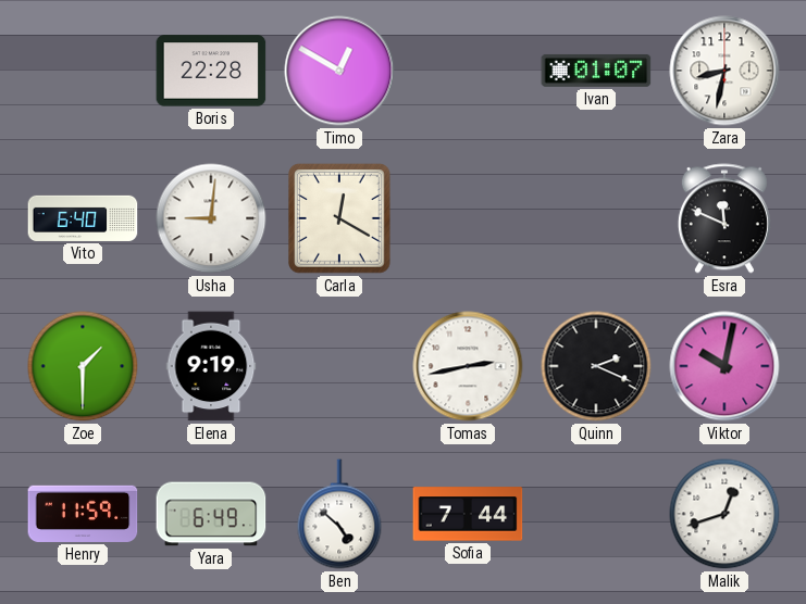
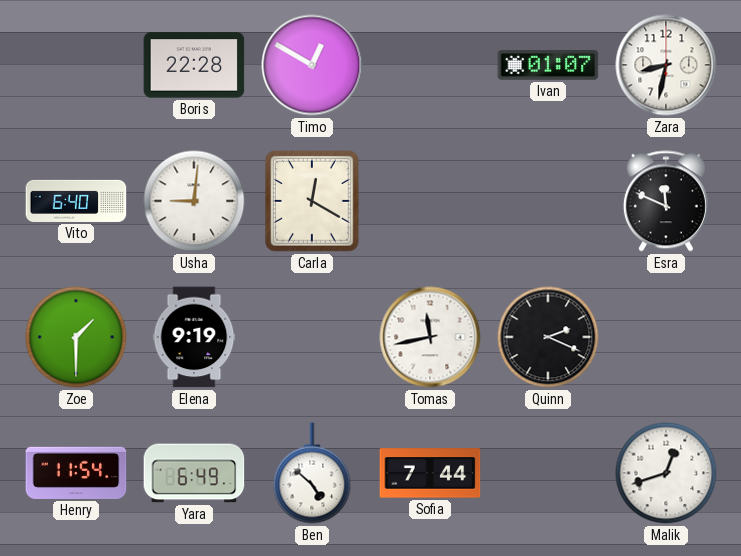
Tomas: 2:43 -> 11:43
Viktor: 10:02 -> none
Henry: 11:59 -> 11:54
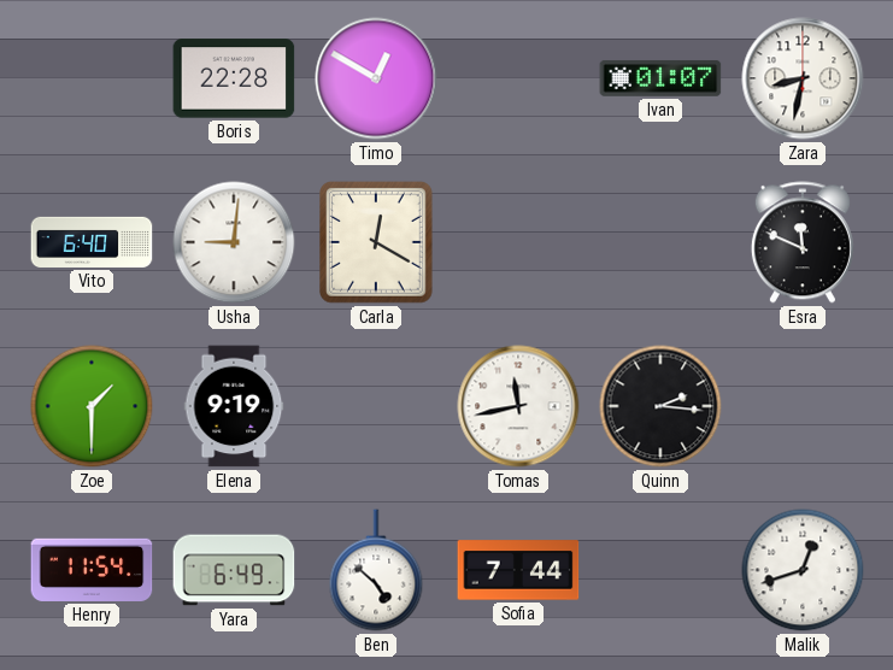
Quinn: 2:19 -> 2:16
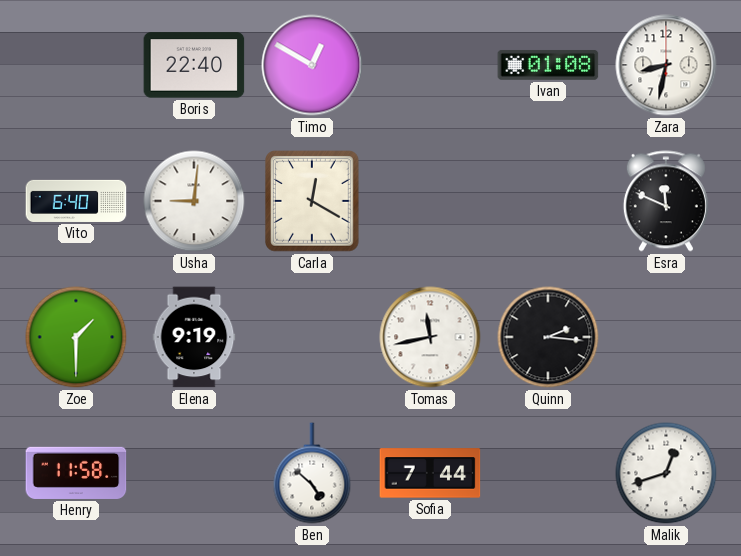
Boris: 22:28 -> 22:40
Ivan: 01:07 -> 01:08
Henry: 11:54 -> 11:58
Yara: 6:49 -> none
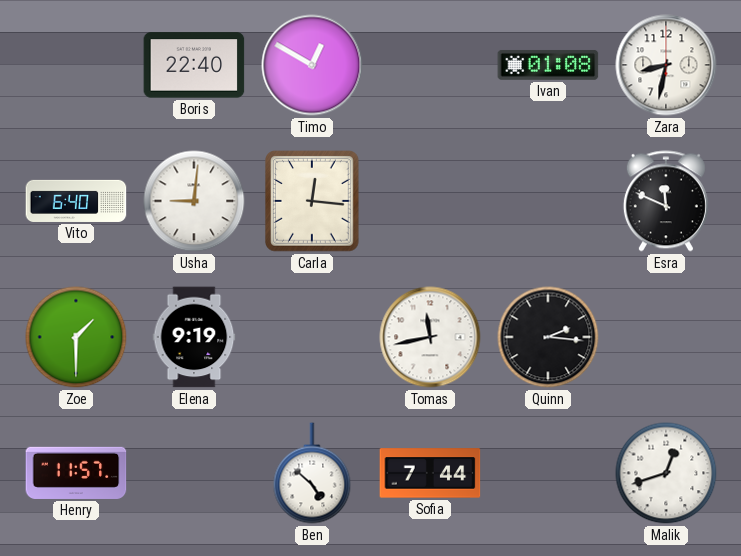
Carla: 12:20 -> 12:16
Henry: 11:58 -> 11:57
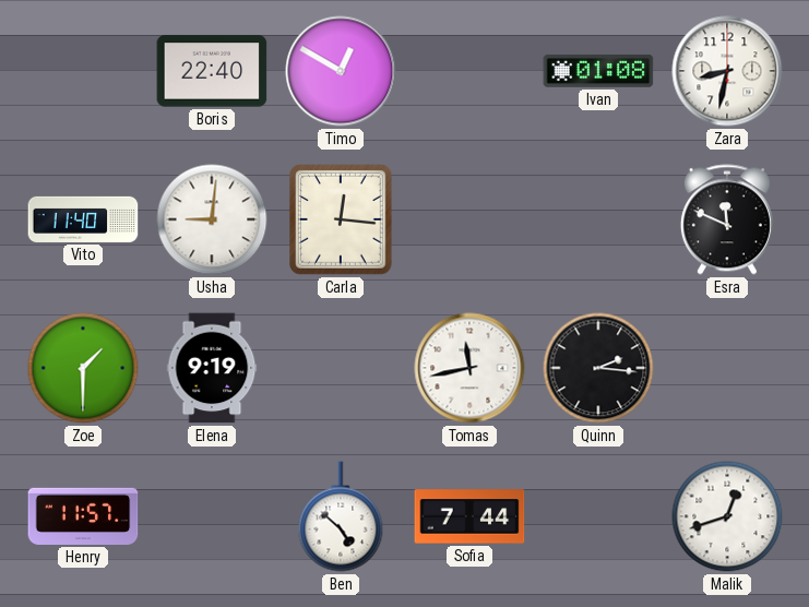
Vito: 6:40 -> 11:40
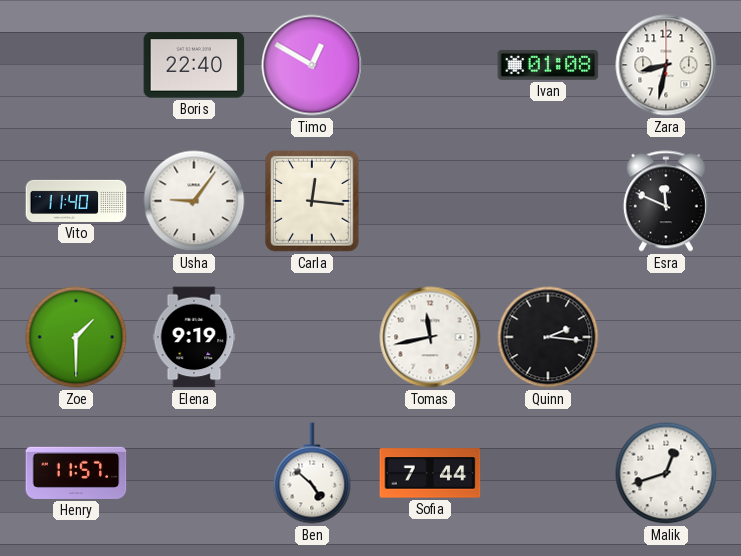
Usha: 9:01 -> 9:06
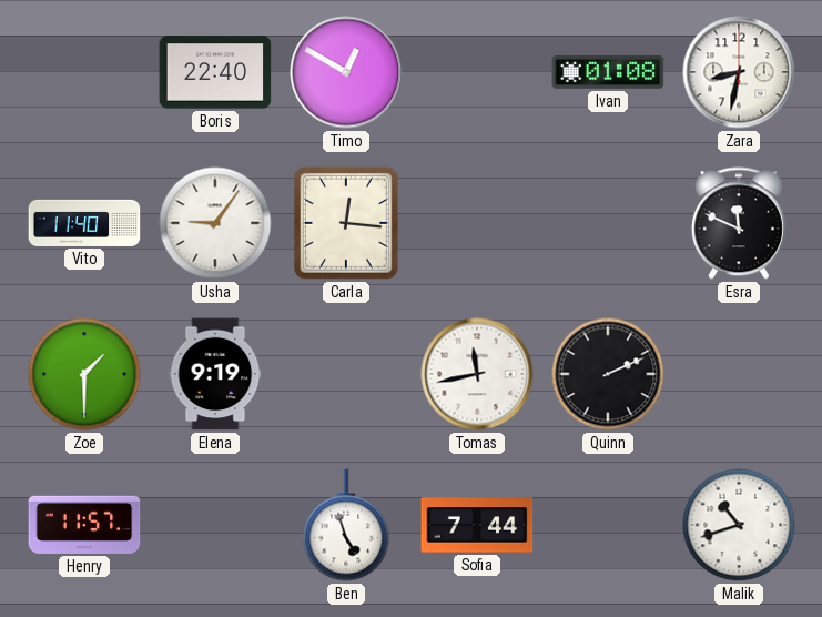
Quinn: 2:16 -> 2:11
Ben: 4:52 -> 4:57
Malik: 12:42 -> 10:42
